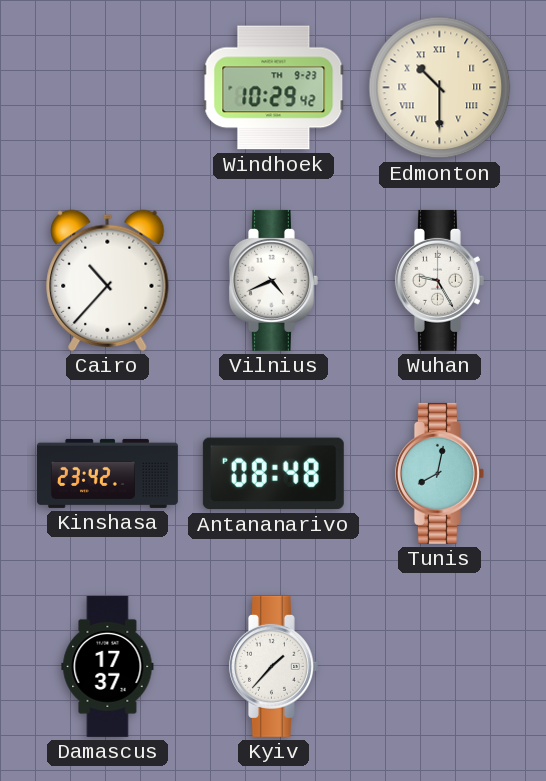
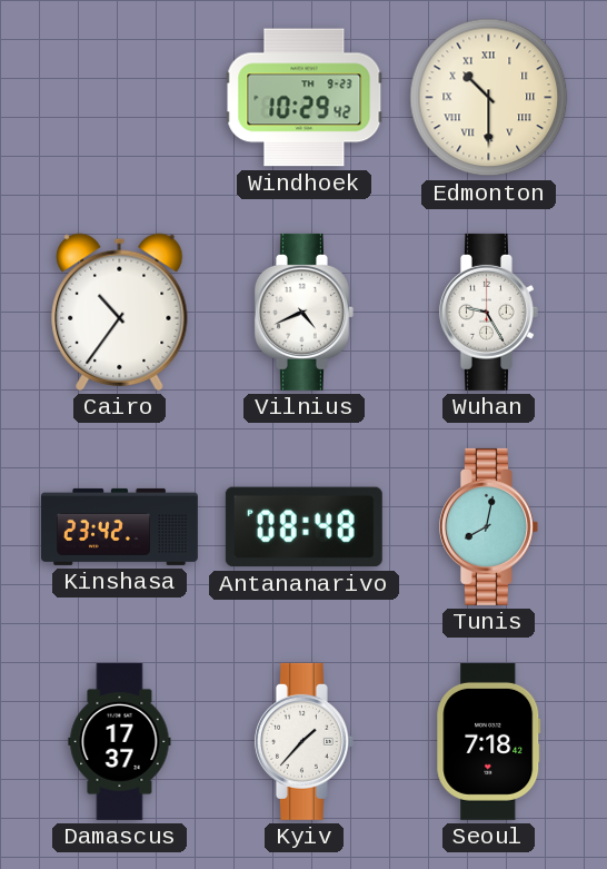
Cairo: 10:37 -> 10:36
Seoul: none -> 7:18
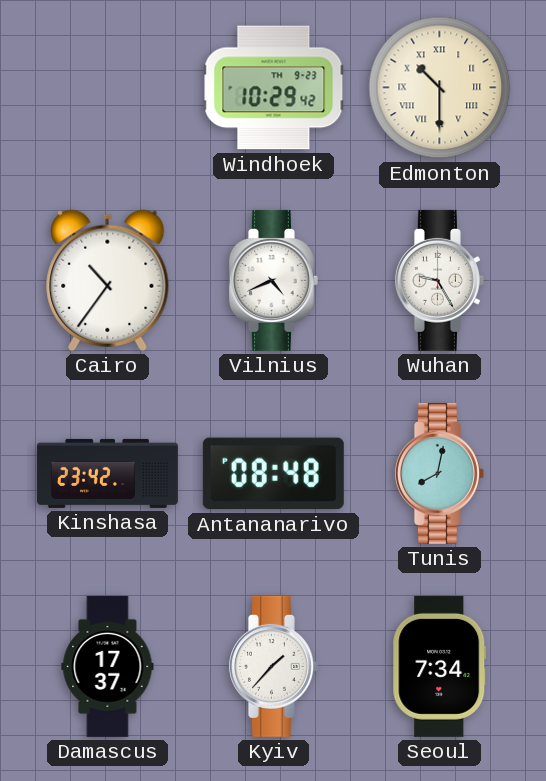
Seoul: 7:18 -> 7:34
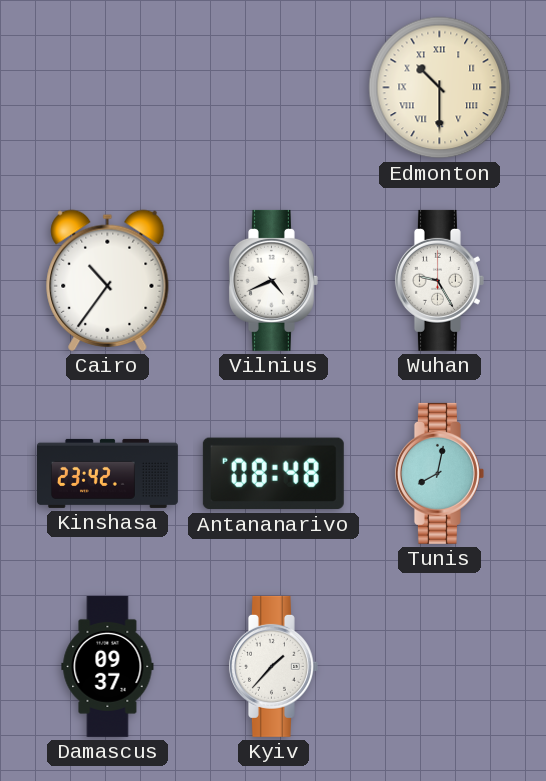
Windhoek: 10:29 -> none
Damascus: 17:37 -> 09:37
Seoul: 7:34 -> none
